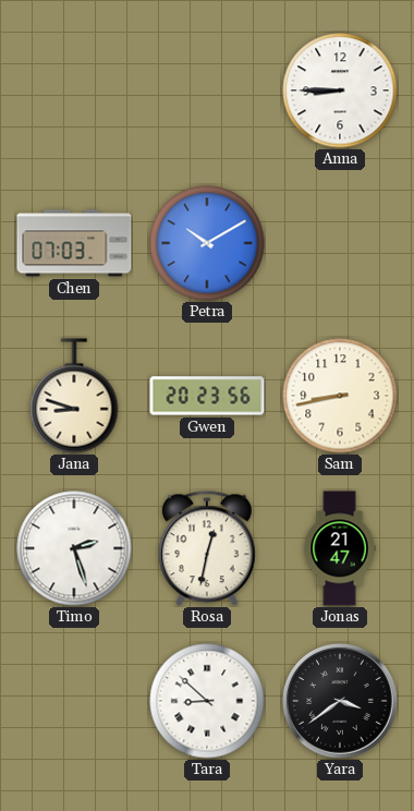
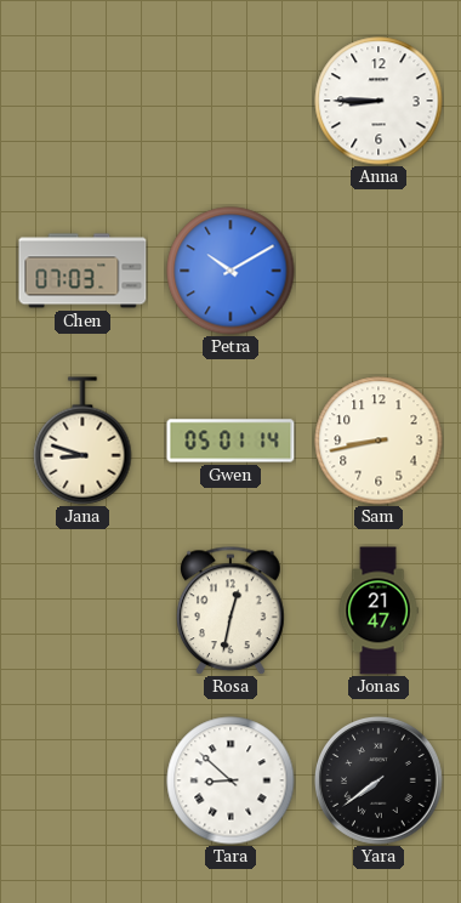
Gwen: 20:23 -> 05:01
Timo: 2:27 -> none
Yara: 3:39 -> 7:39
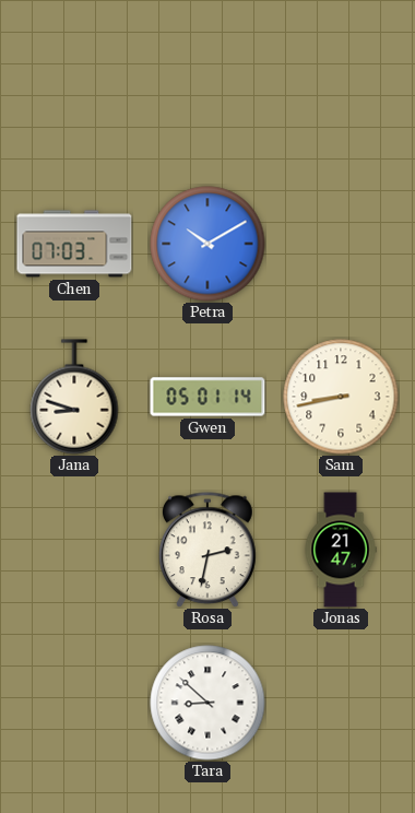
Anna: 8:45 -> none
Rosa: 12:32 -> 2:32
Yara: 7:39 -> none
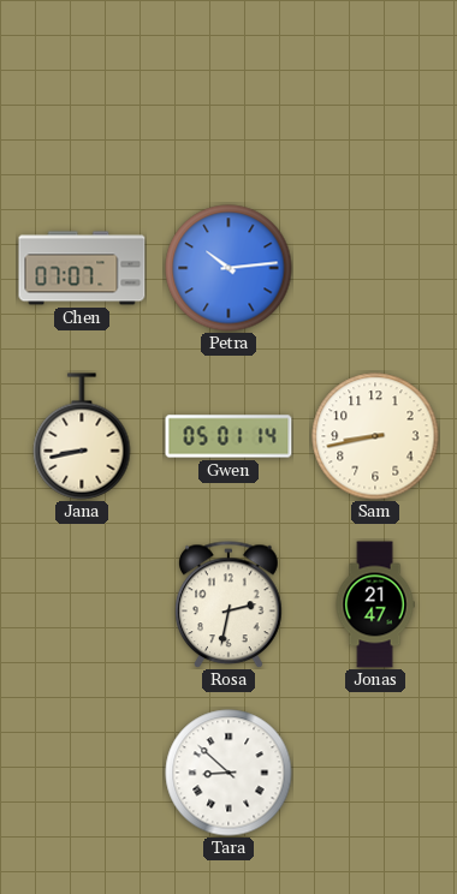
Chen: 07:03 -> 07:07
Petra: 10:10 -> 10:14
Jana: 8:48 -> 8:43
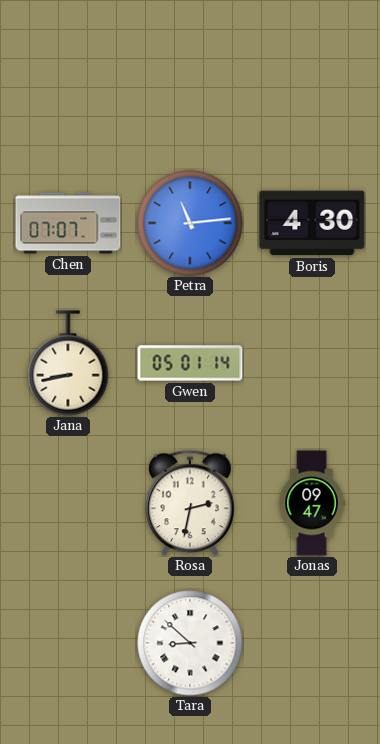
Petra: 10:14 -> 11:14
Boris: none -> 4:30
Sam: 8:43 -> none
Jonas: 21:47 -> 09:47
